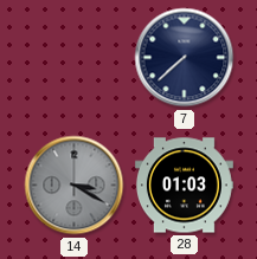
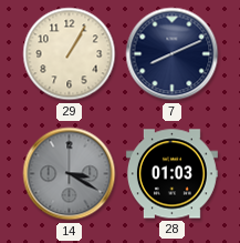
29: none -> 1:05
7: 7:38 -> 8:11
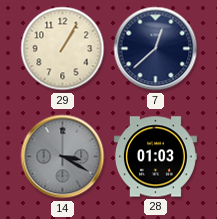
7: 8:11 -> 12:38
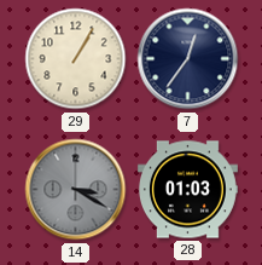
7: 12:38 -> 12:36
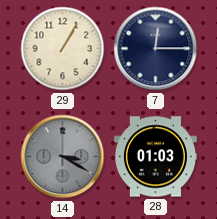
7: 12:36 -> 12:15
